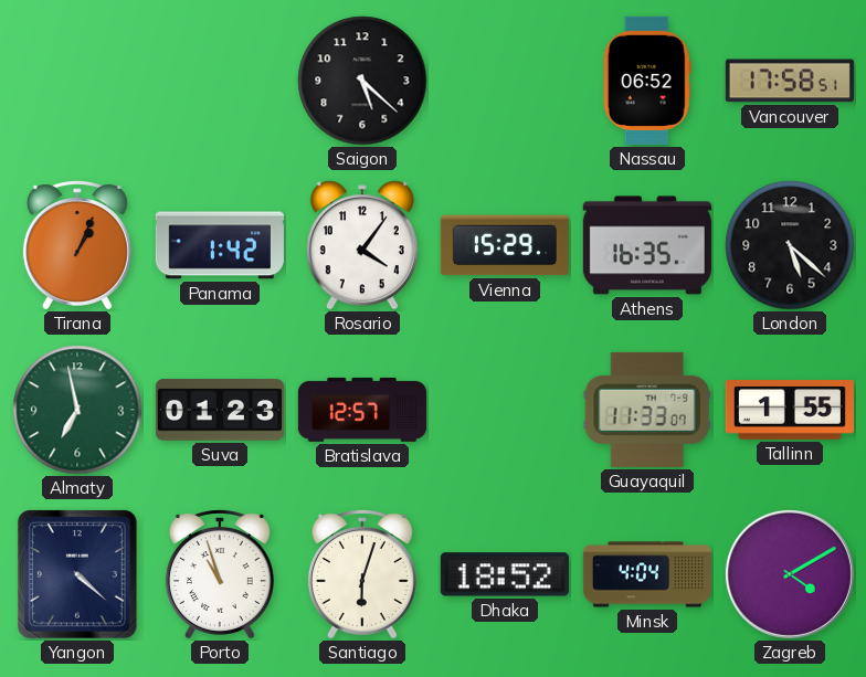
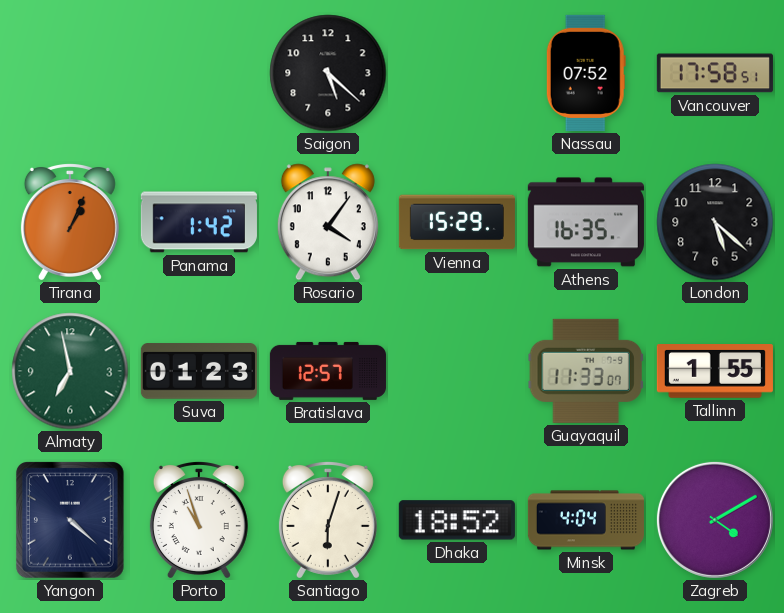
Nassau: 06:52 -> 07:52
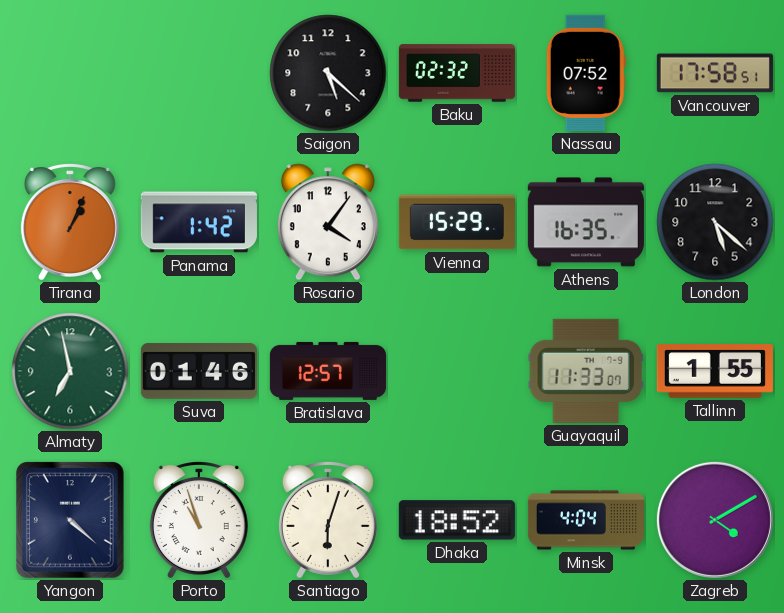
Baku: none -> 02:32
Suva: 01:23 -> 01:46
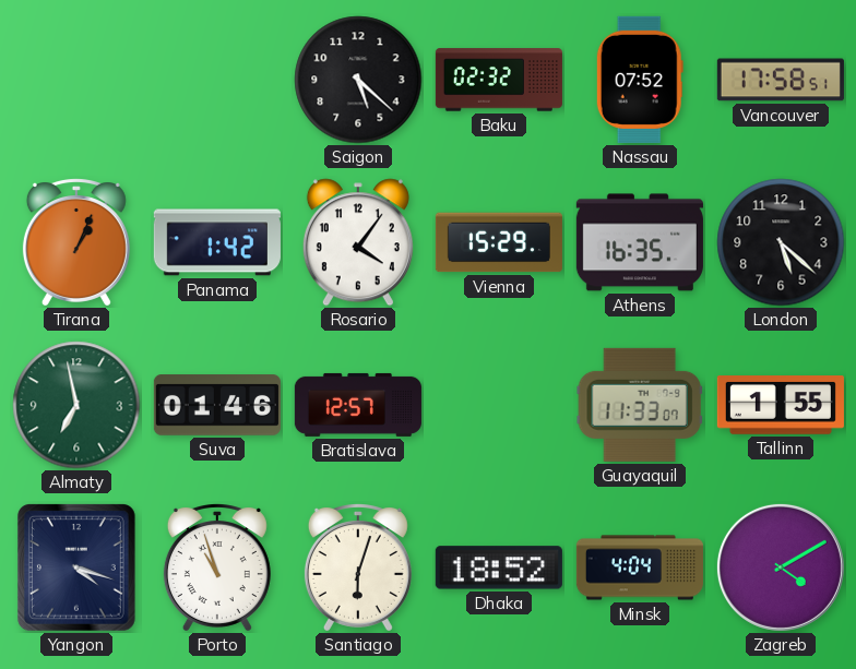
Yangon: 4:22 -> 4:18
